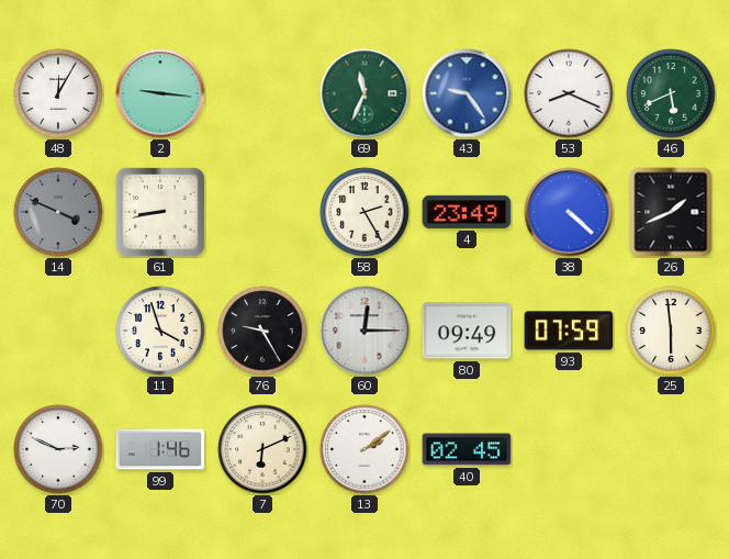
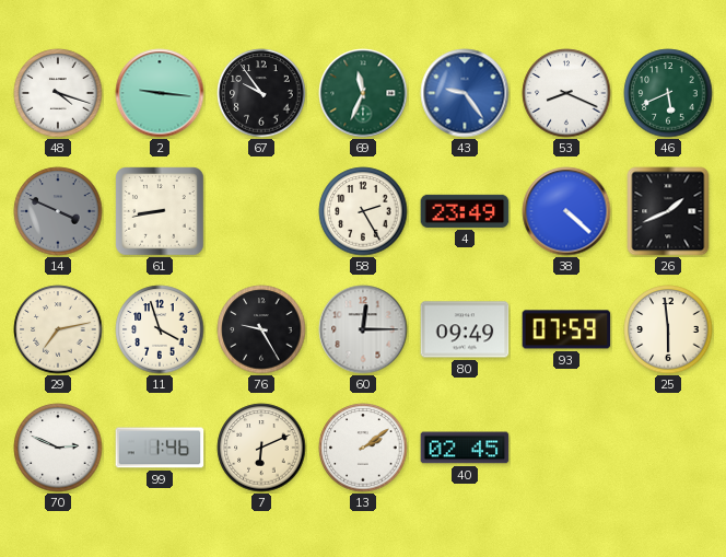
48: 12:05 -> 4:18
67: none -> 9:54
29: none -> 7:13
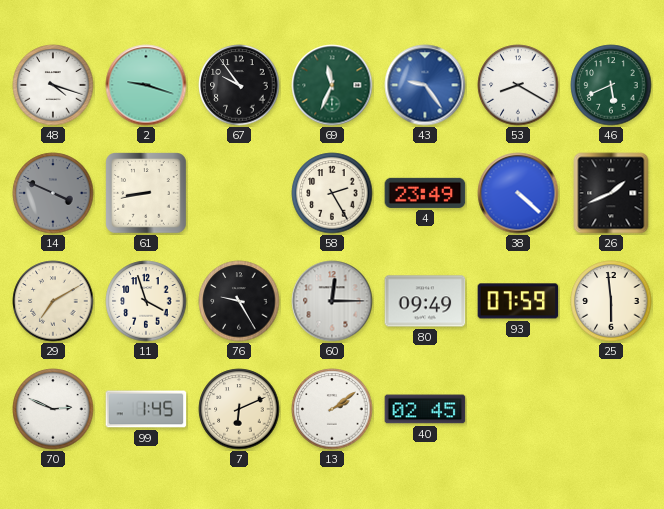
2: 9:16 -> 9:18
53: 8:19 -> 8:20
29: 7:13 -> 7:10
99: 1:46 -> 1:45
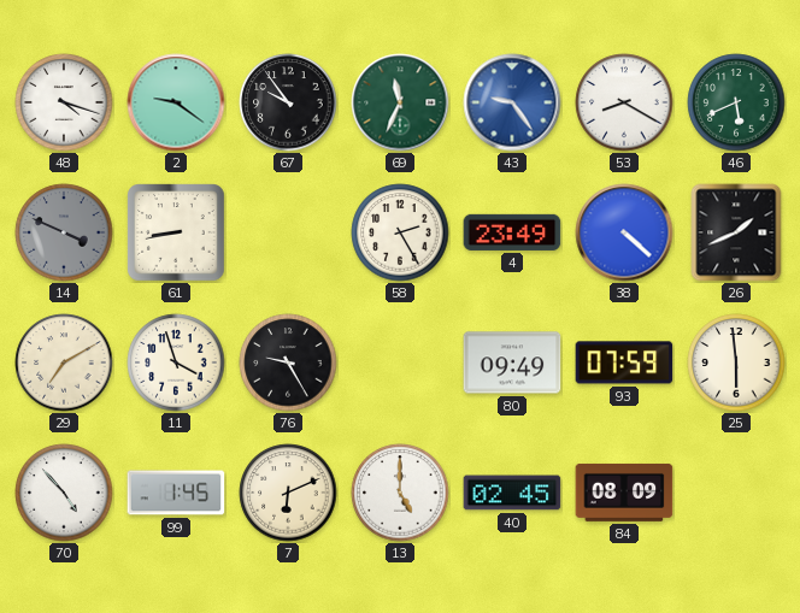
2: 9:18 -> 9:21
60: 12:15 -> none
70: 2:49 -> 4:53
13: 2:09 -> 5:00
84: none -> 08:09
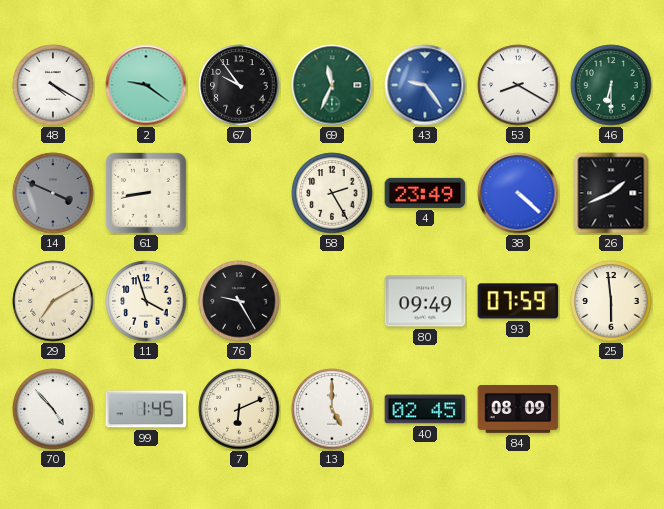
48: 4:18 -> 4:20
46: 5:41 -> 6:30
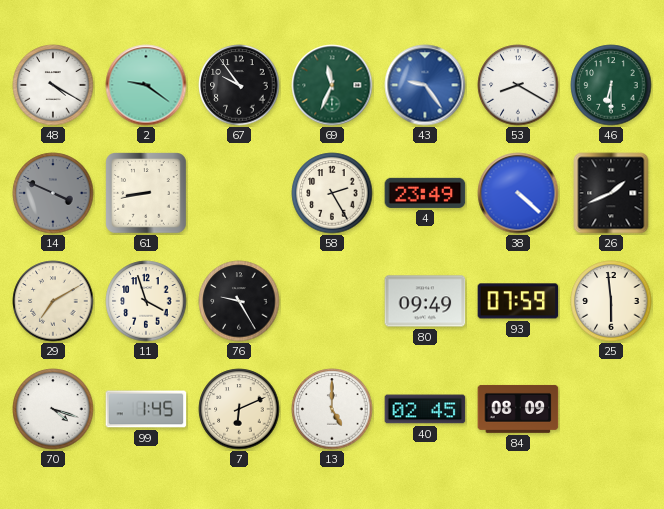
70: 4:53 -> 4:18
